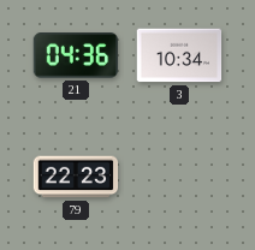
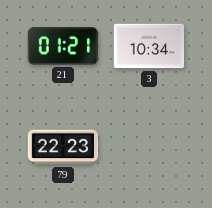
21: 04:36 -> 01:21
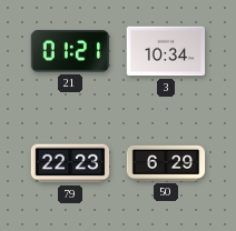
50: none -> 6:29
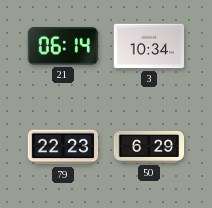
21: 01:21 -> 06:14
